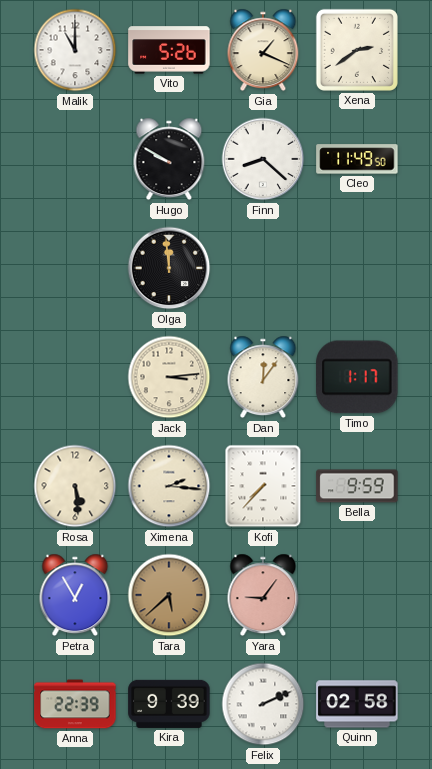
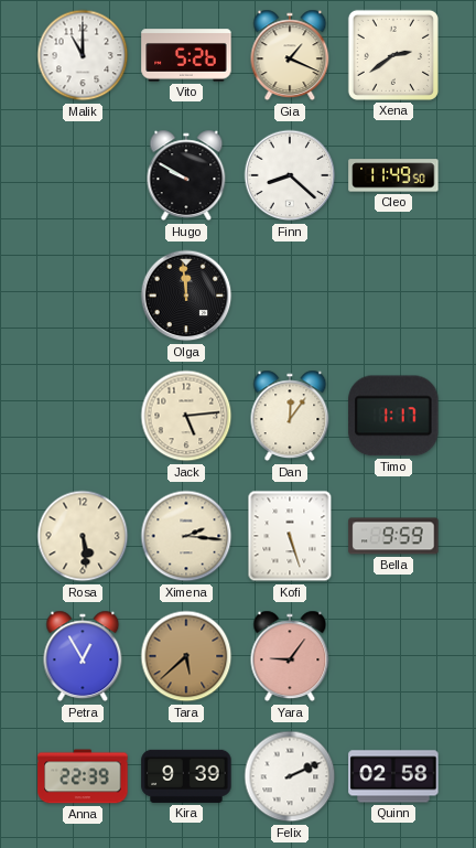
Jack: 3:14 -> 5:14
Kofi: 7:37 -> 5:27
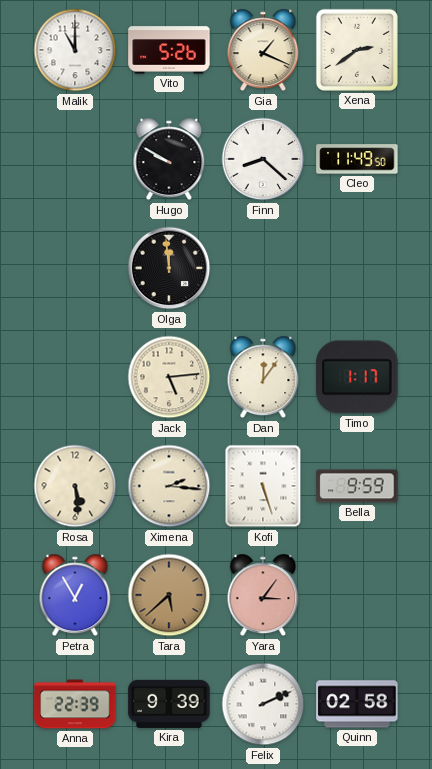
Yara: 9:06 -> 3:06
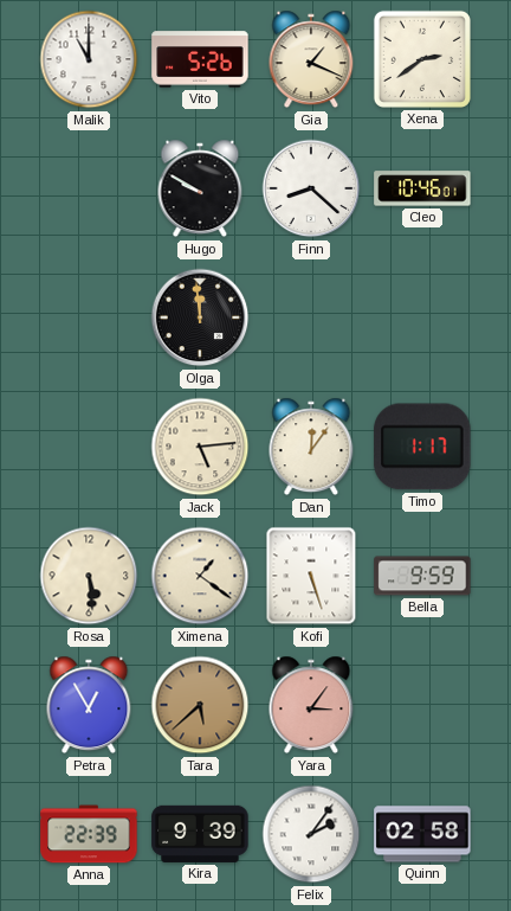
Cleo: 11:49 -> 10:46
Ximena: 2:16 -> 1:21
Felix: 2:11 -> 2:06
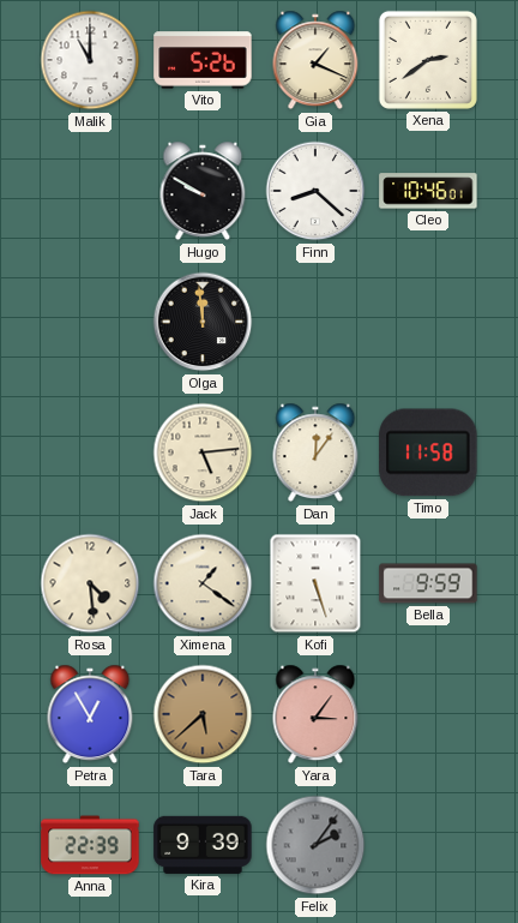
Timo: 1:17 -> 11:58
Rosa: 5:29 -> 4:29
Felix dial: white -> grey
Quinn: 02:58 -> none
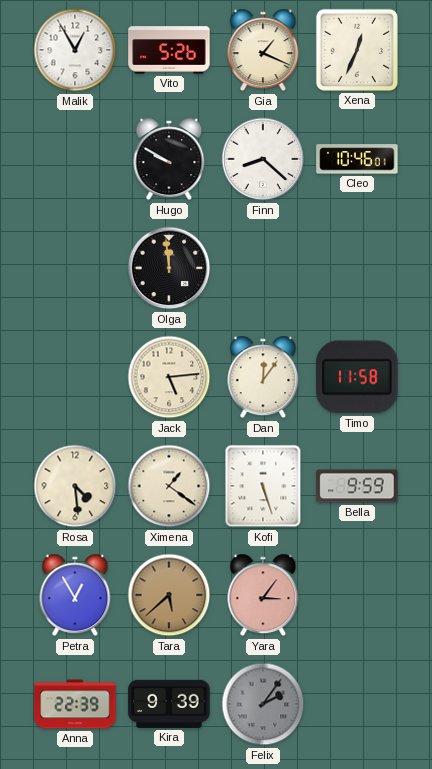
Malik: 11:00 -> 12:55
Xena: 2:39 -> 12:34
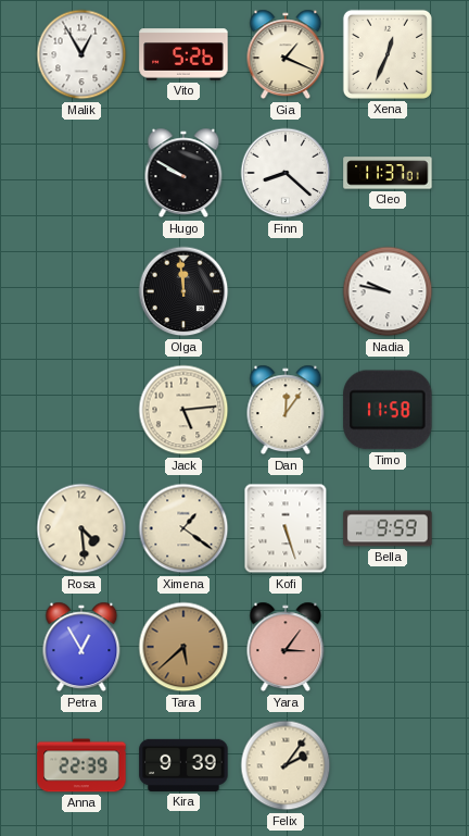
Cleo: 10:46 -> 11:37
Nadia: none -> 9:47
Felix dial: grey -> cream
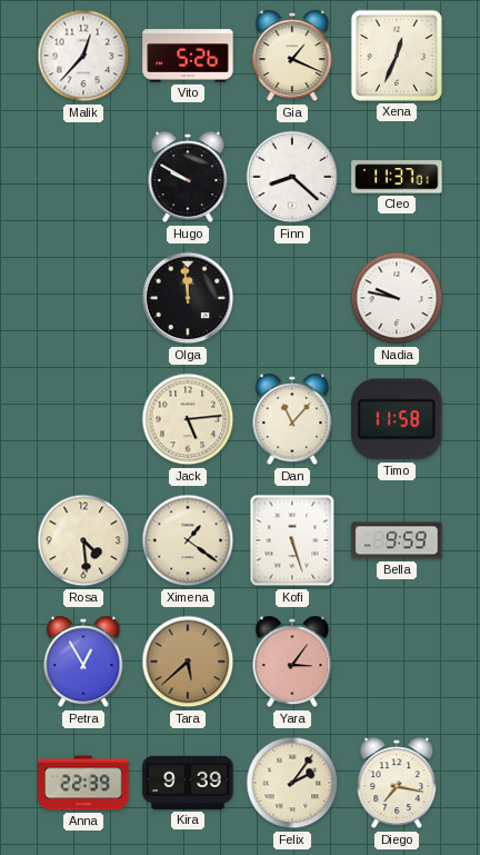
Malik: 12:55 -> 12:37
Dan: 12:06 -> 11:07
Diego: none -> 7:17
